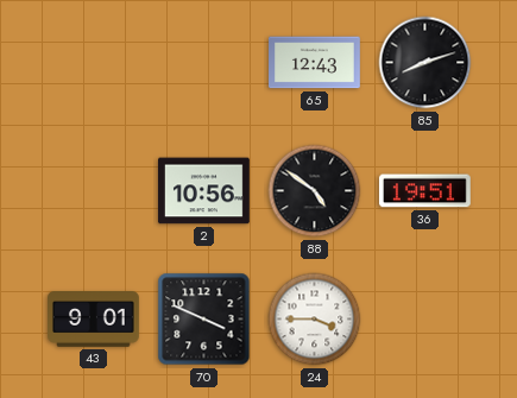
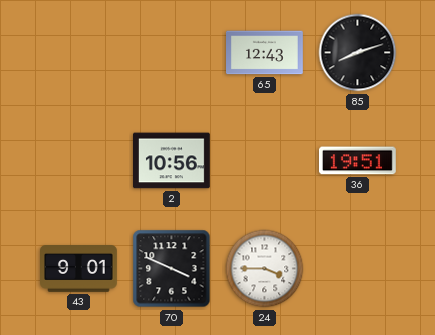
88: 4:51 -> none
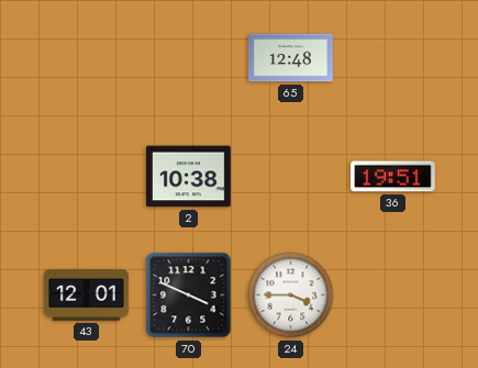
65: 12:43 -> 12:48
85: 8:12 -> none
2: 10:56 -> 10:38
43: 9:01 -> 12:01
